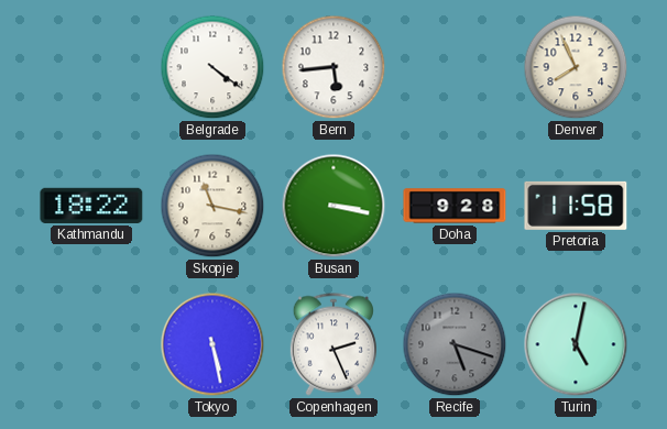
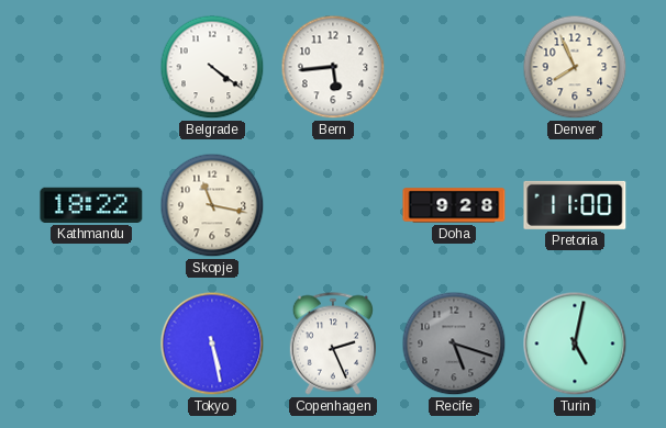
Busan: 3:17 -> none
Pretoria: 11:58 -> 11:00
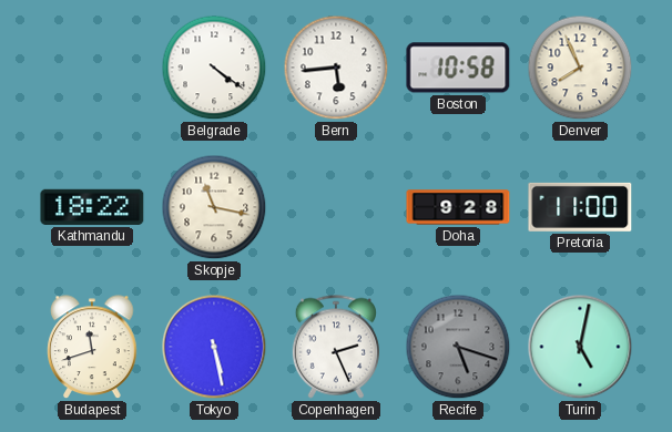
Boston: none -> 10:58
Budapest: none -> 11:42
